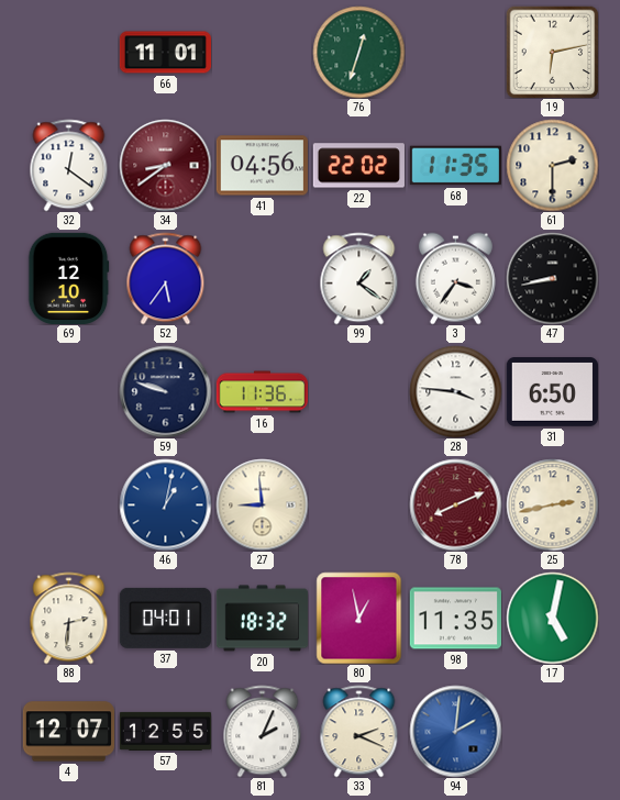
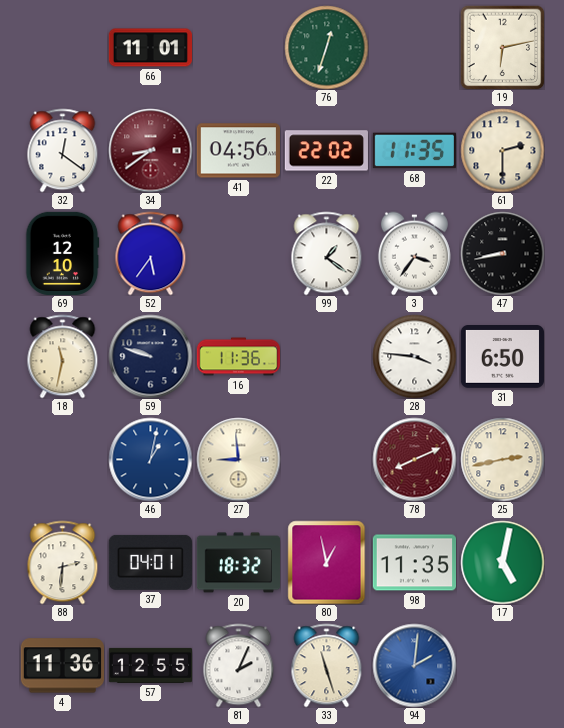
18: none -> 11:32
4: 12:07 -> 11:36
33: 2:19 -> 11:27
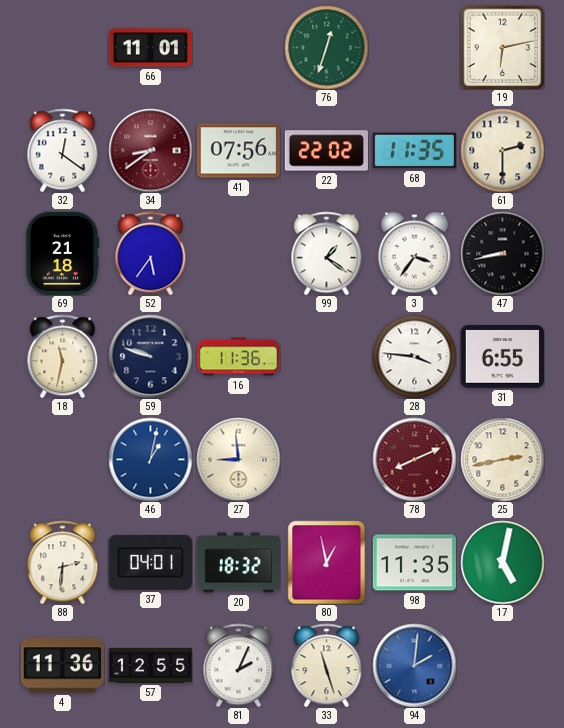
41: 04:56 -> 07:56
69: 12:10 -> 21:18
31: 6:50 -> 6:55
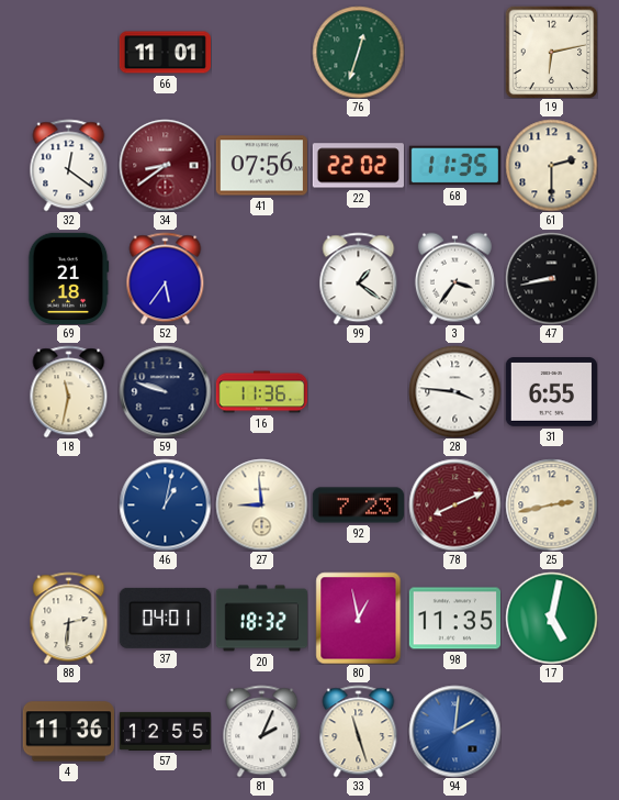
92: none -> 7:23
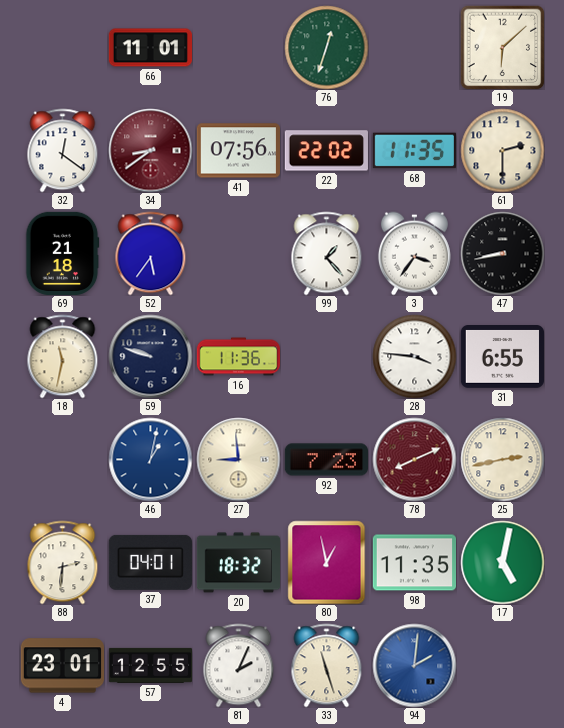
19: 6:13 -> 6:08
99: 1:21 -> 1:23
4: 11:36 -> 23:01
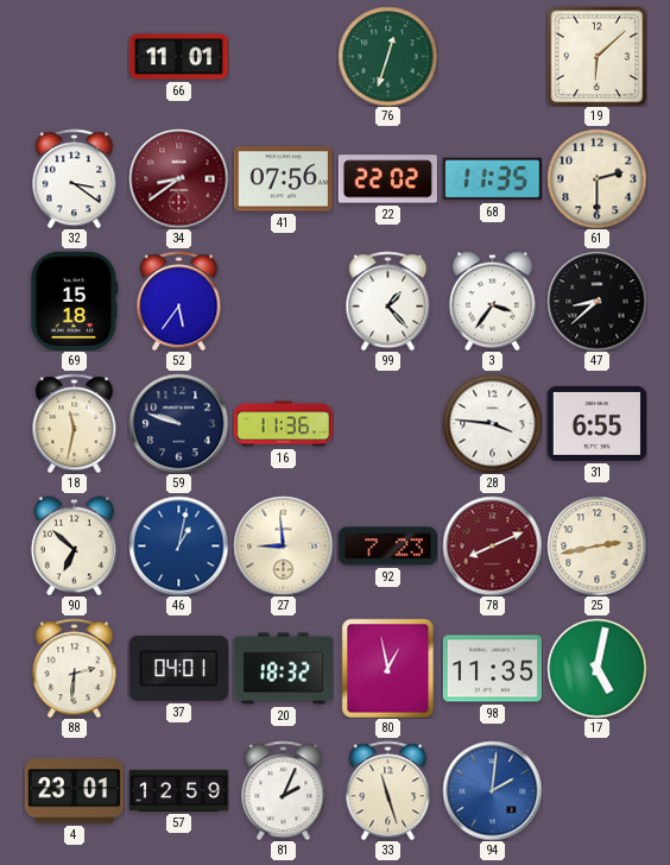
32: 12:21 -> 3:21
69: 21:18 -> 15:18
47: 8:43 -> 8:38
90: none -> 6:52
57: 12:55 -> 12:59
